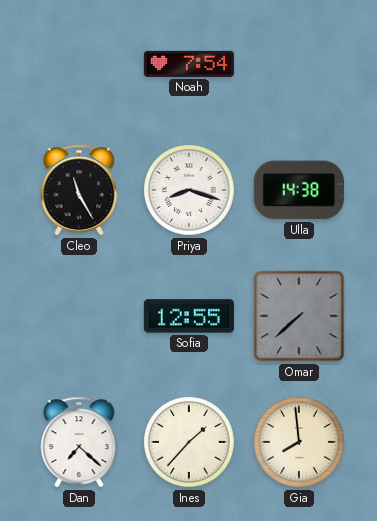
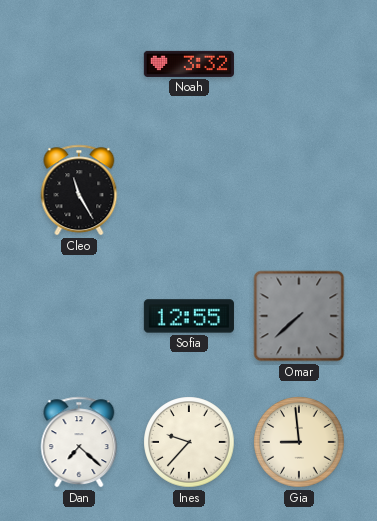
Noah: 7:54 -> 3:32
Priya: 8:18 -> none
Ulla: 14:38 -> none
Ines: 1:37 -> 9:37
Gia: 7:59 -> 8:59
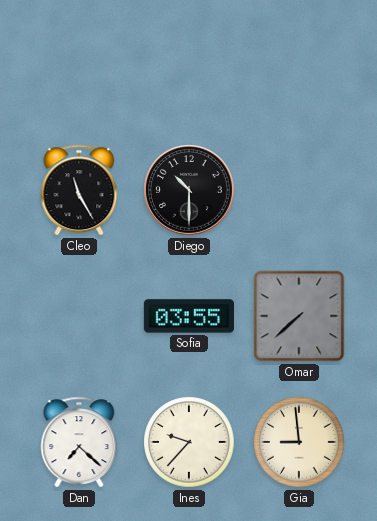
Noah: 3:32 -> none
Diego: none -> 10:30
Sofia: 12:55 -> 03:55
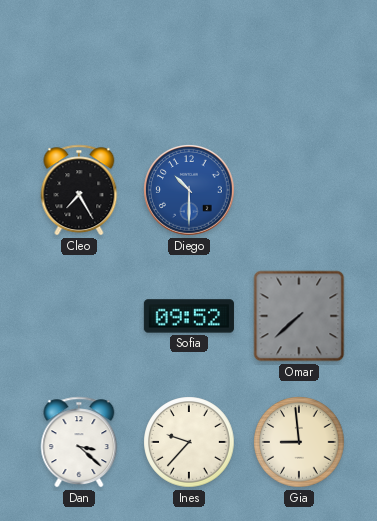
Cleo: 11:25 -> 7:25
Diego dial: black -> blue
Sofia: 03:55 -> 09:52
Dan: 7:22 -> 3:22
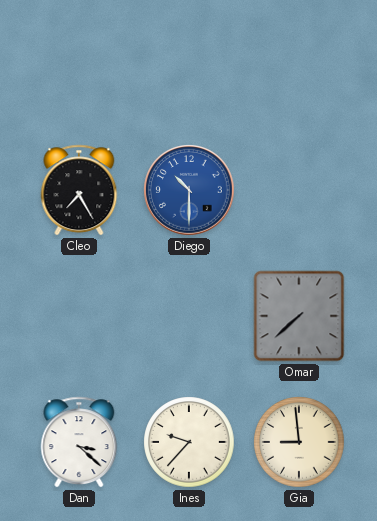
Sofia: 09:52 -> none
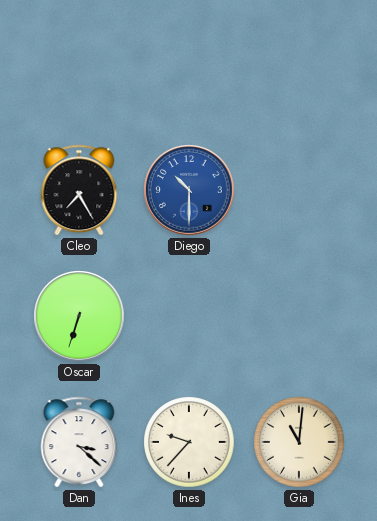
Oscar: none -> 6:33
Omar: 7:38 -> none
Gia: 8:59 -> 11:01
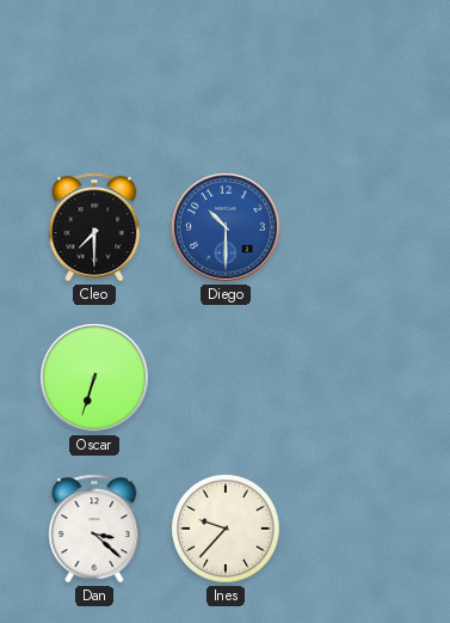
Cleo: 7:25 -> 7:30
Gia: 11:01 -> none
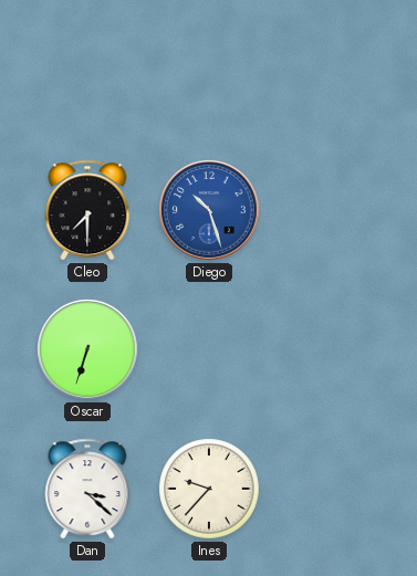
Diego: 10:30 -> 10:27
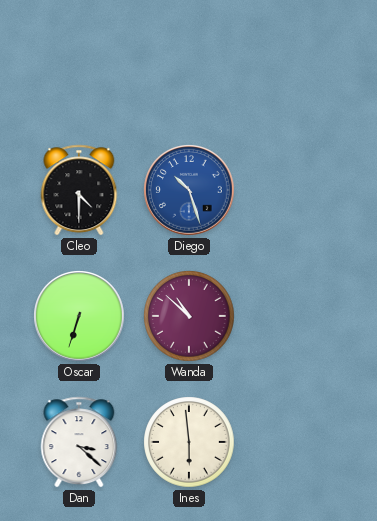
Cleo: 7:30 -> 4:30
Wanda: none -> 10:52
Ines: 9:37 -> 5:59
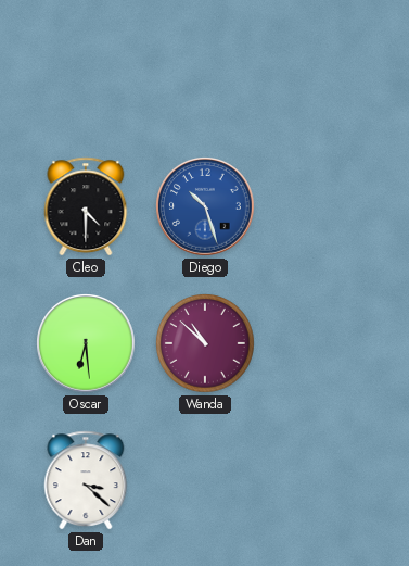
Oscar: 6:33 -> 6:29
Ines: 5:59 -> none
